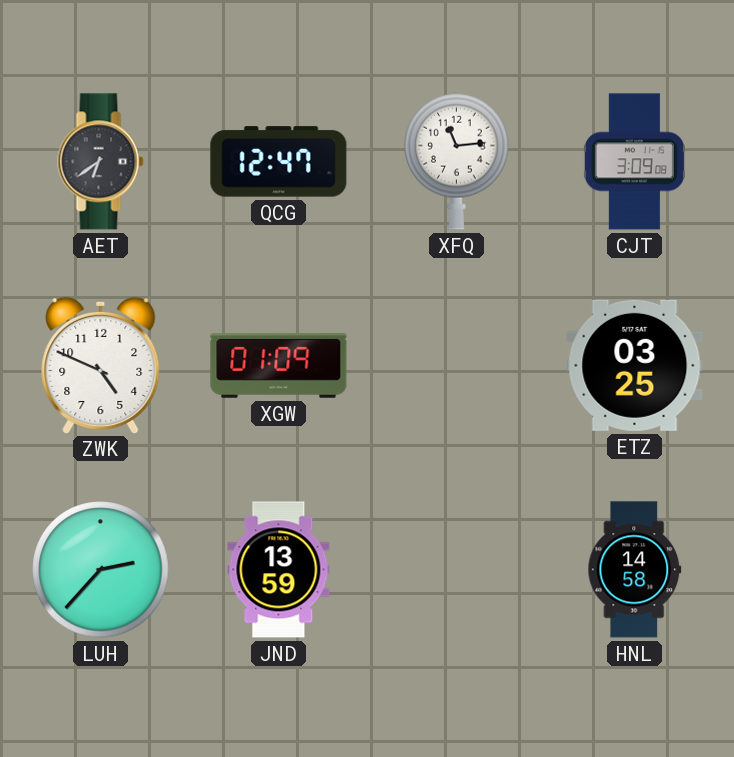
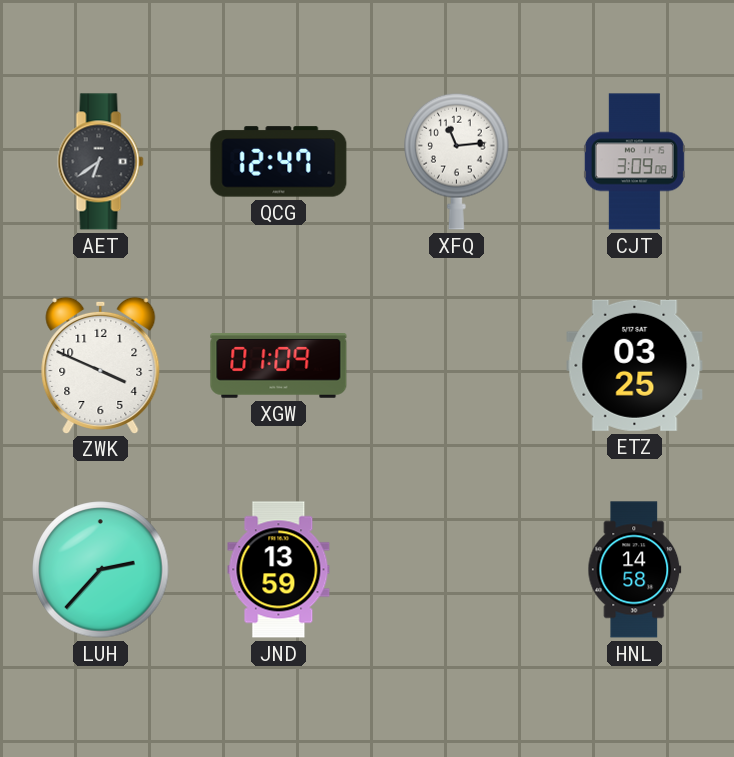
ZWK: 4:49 -> 3:49
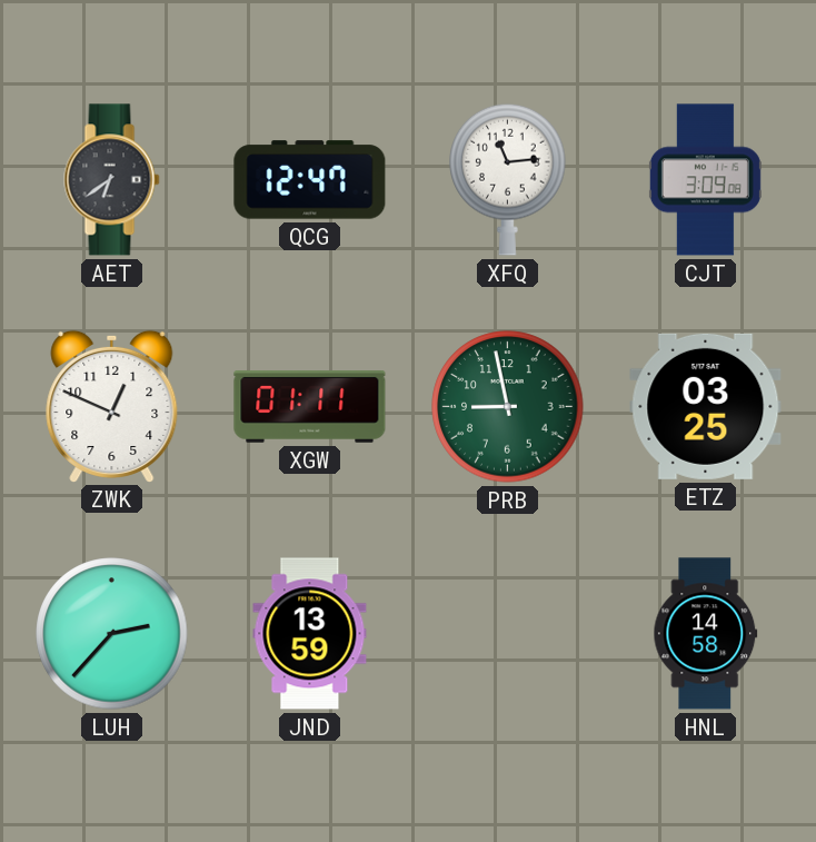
ZWK: 3:49 -> 12:49
XGW: 01:09 -> 01:11
PRB: none -> 8:58
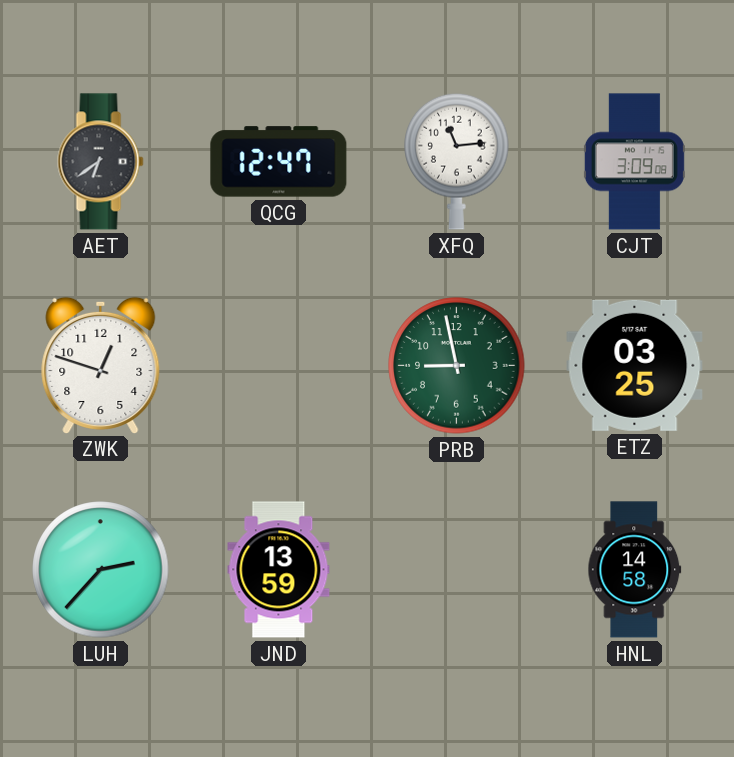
ZWK: 12:49 -> 12:48
XGW: 01:11 -> none
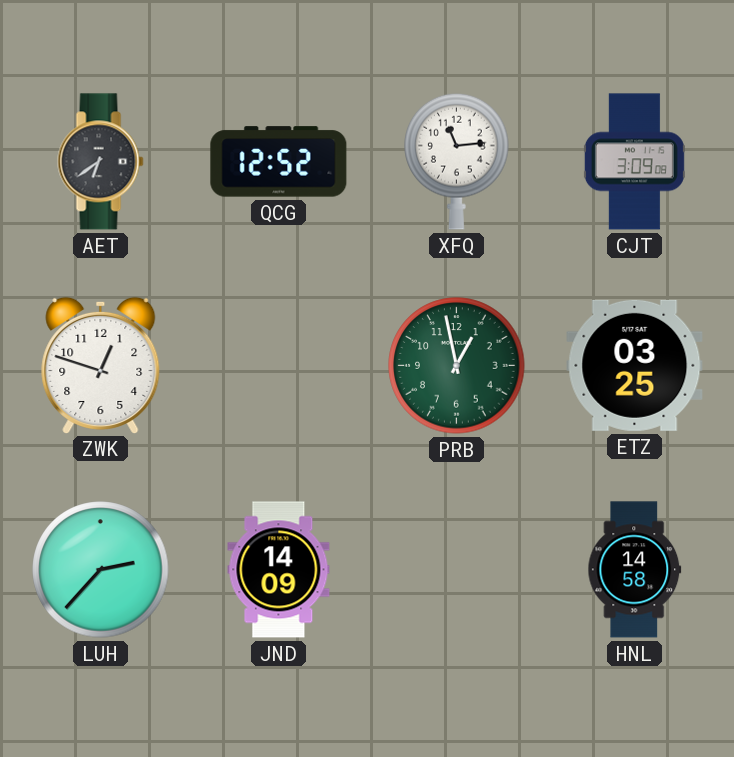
QCG: 12:47 -> 12:52
PRB: 8:58 -> 12:58
JND: 13:59 -> 14:09
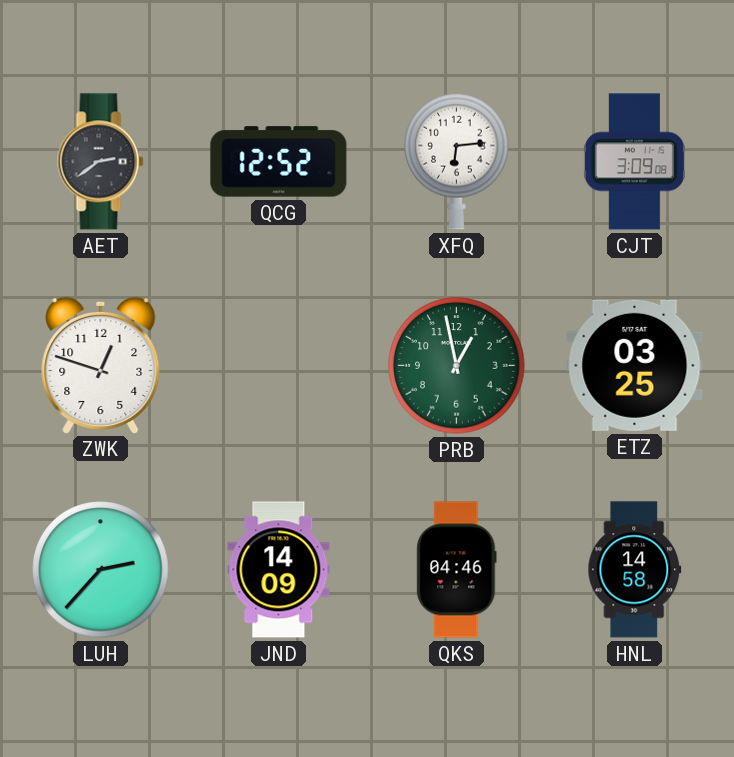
AET: 6:39 -> 2:39
XFQ: 11:14 -> 6:14
QKS: none -> 04:46
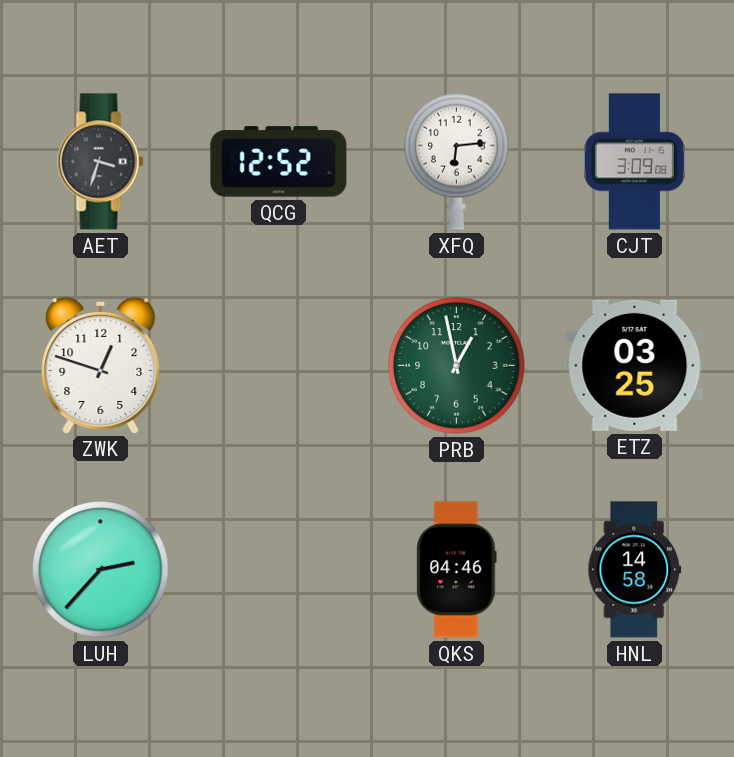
AET: 2:39 -> 3:33
JND: 14:09 -> none
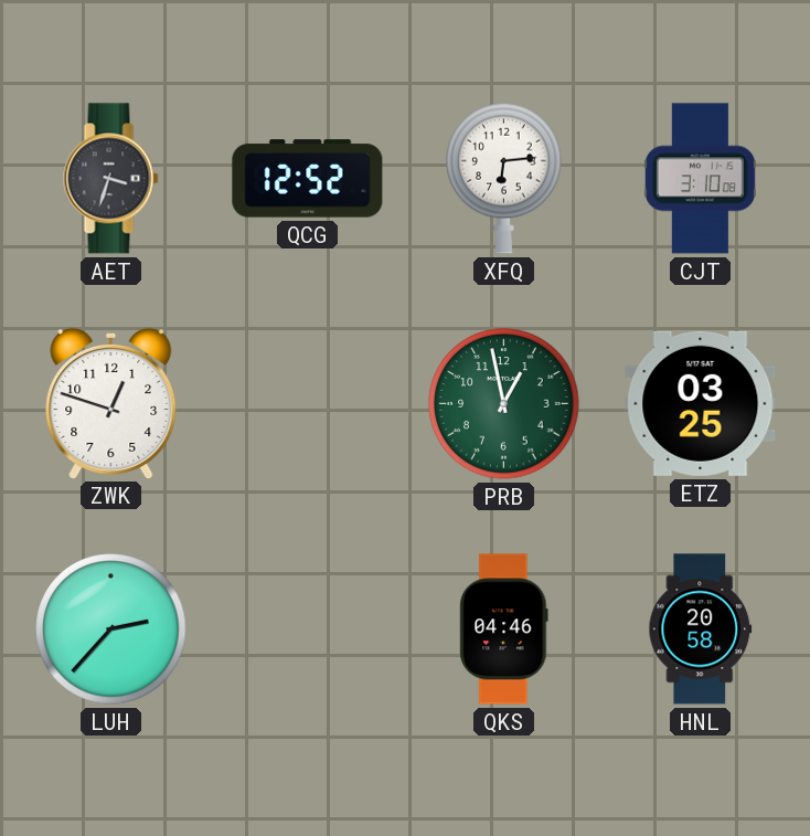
CJT: 3:09 -> 3:10
HNL: 14:58 -> 20:58
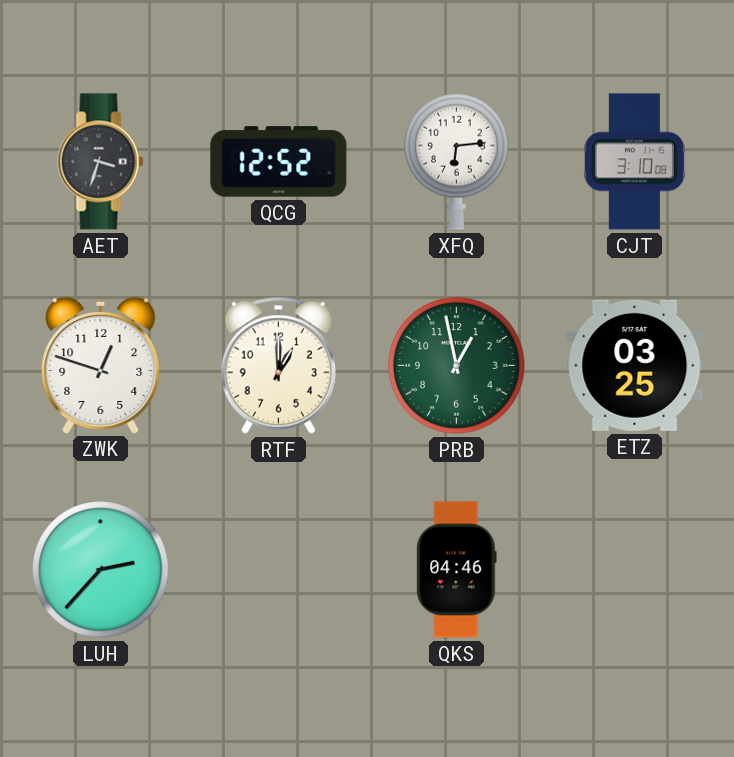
RTF: none -> 1:00
HNL: 20:58 -> none
